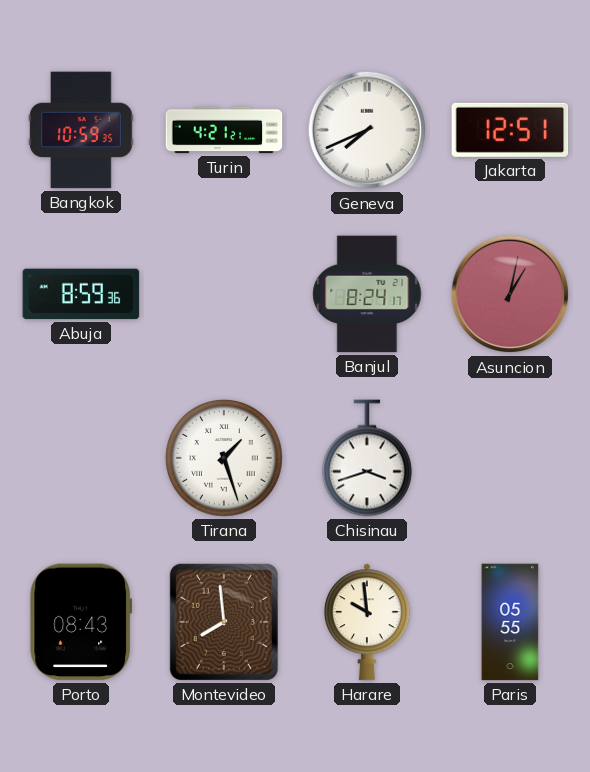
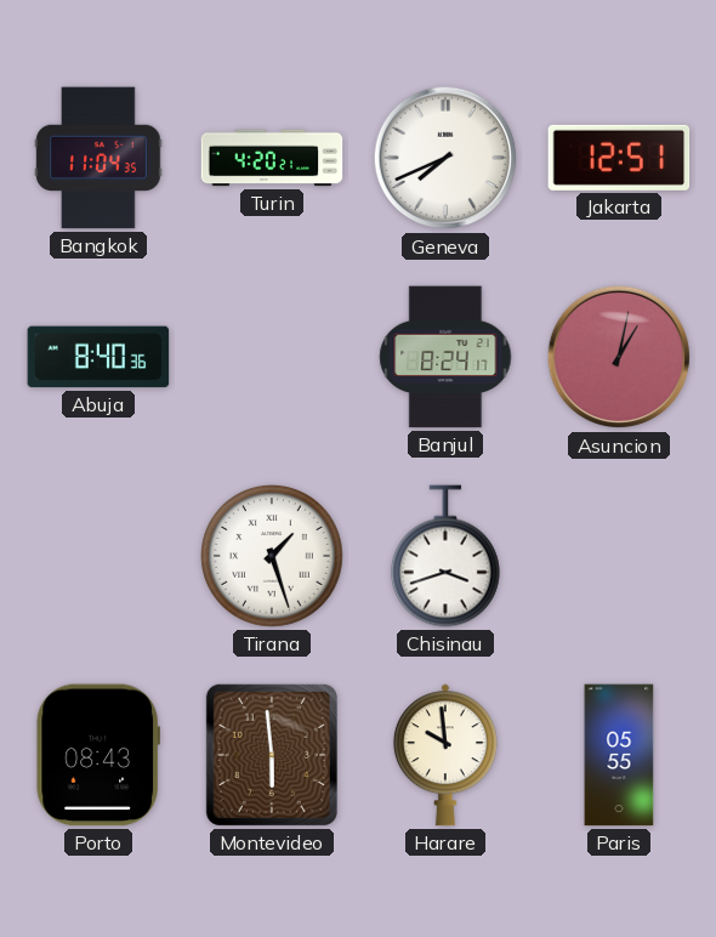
Bangkok: 10:59 -> 11:04
Turin: 4:21 -> 4:20
Abuja: 8:59 -> 8:40
Montevideo: 7:59 -> 5:59
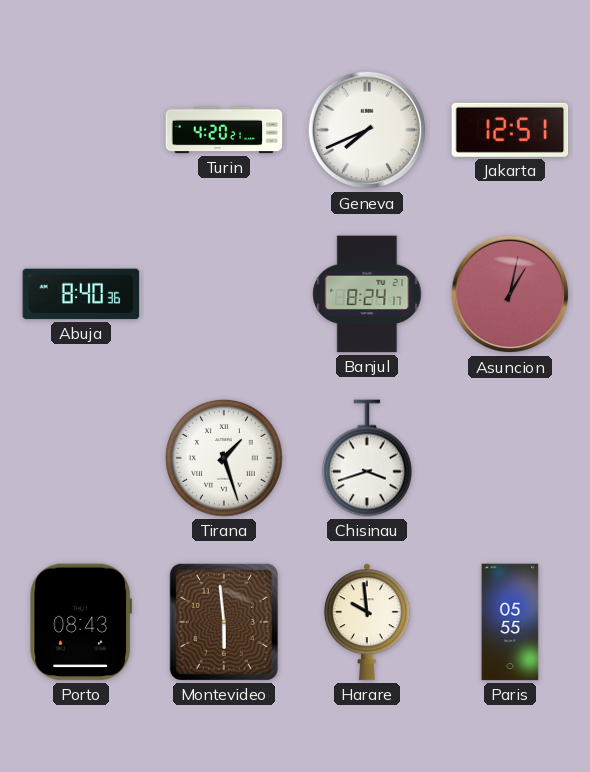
Bangkok: 11:04 -> none
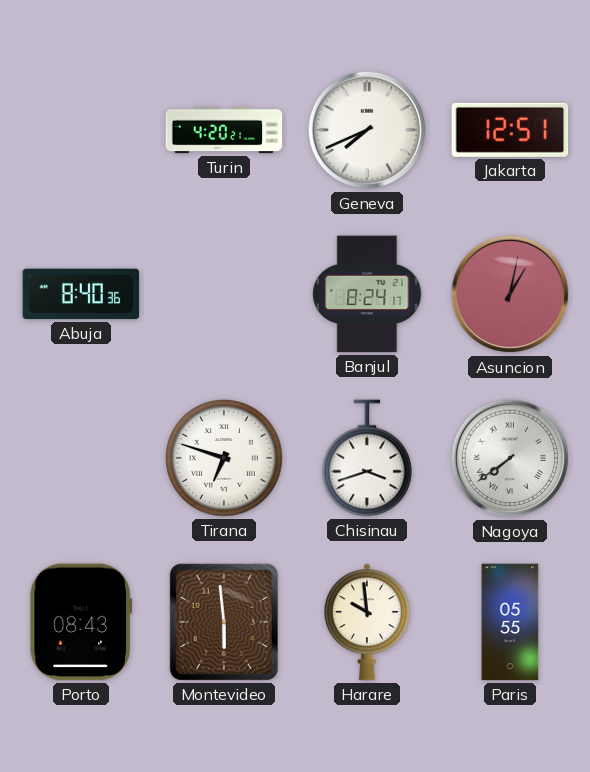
Tirana: 1:27 -> 6:48
Nagoya: none -> 7:39
